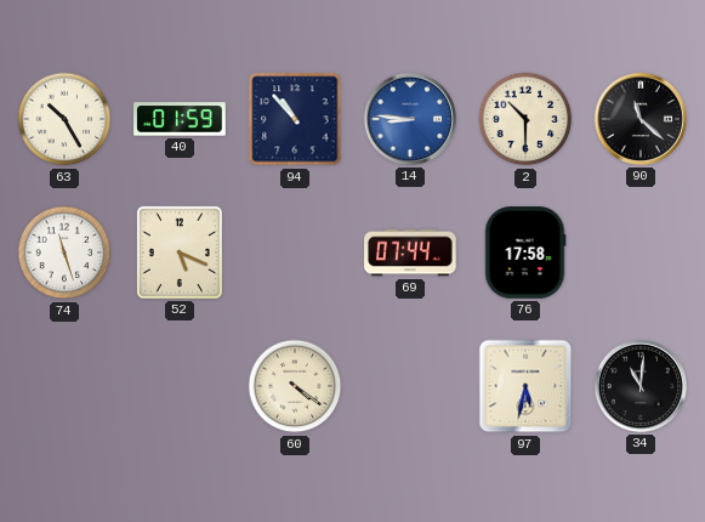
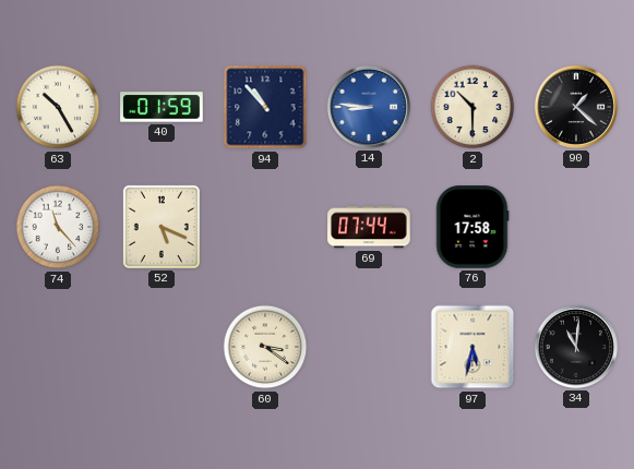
90: 11:22 -> 1:22
74: 11:27 -> 11:23
60: 4:21 -> 3:21
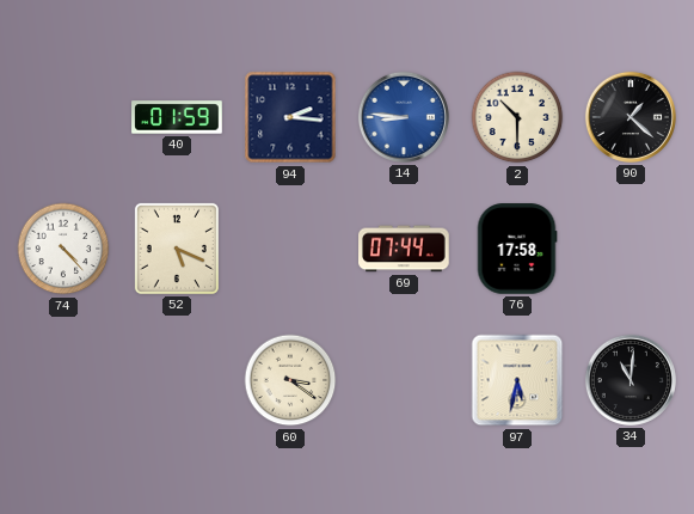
63: 10:25 -> none
94: 10:53 -> 2:16
74: 11:23 -> 4:23
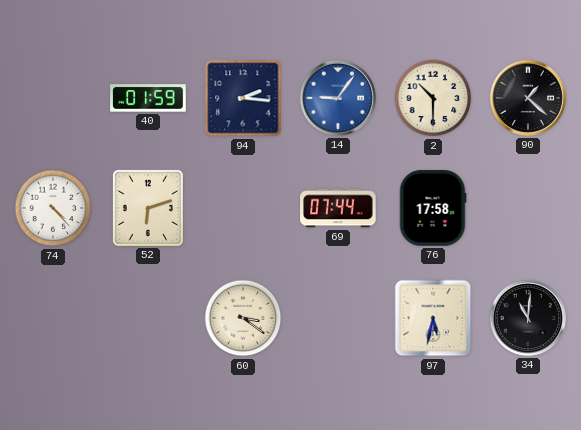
14: 8:46 -> 9:06
52: 5:19 -> 6:12
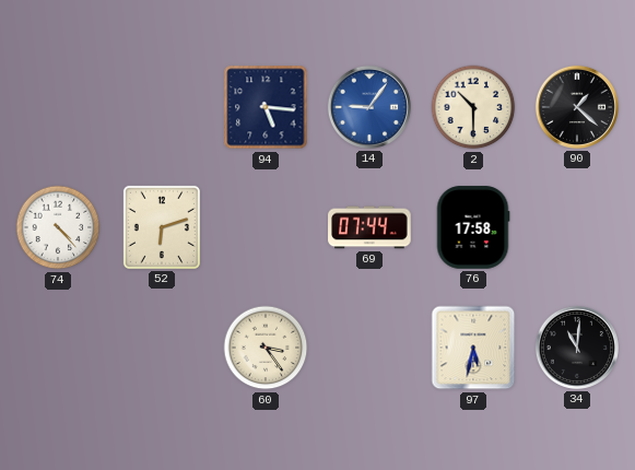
40: 01:59 -> none
94: 2:16 -> 5:16
60: 3:21 -> 3:24
